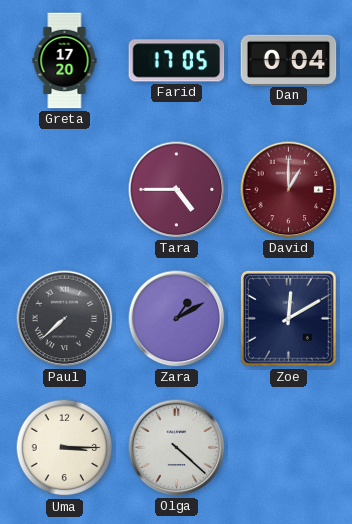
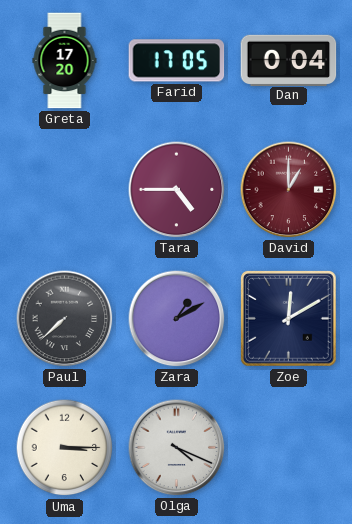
Olga: 4:22 -> 4:19
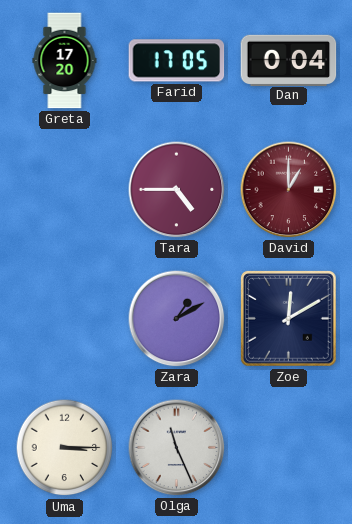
Paul: 7:38 -> none
Olga: 4:19 -> 11:26
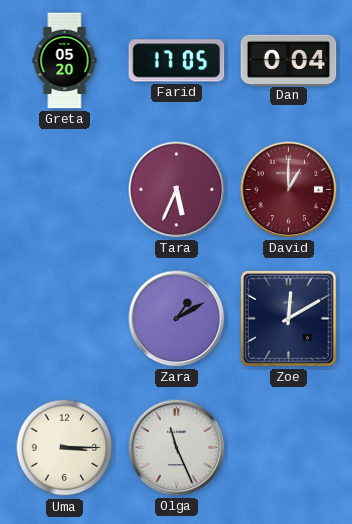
Greta: 17:20 -> 05:20
Tara: 4:45 -> 5:34
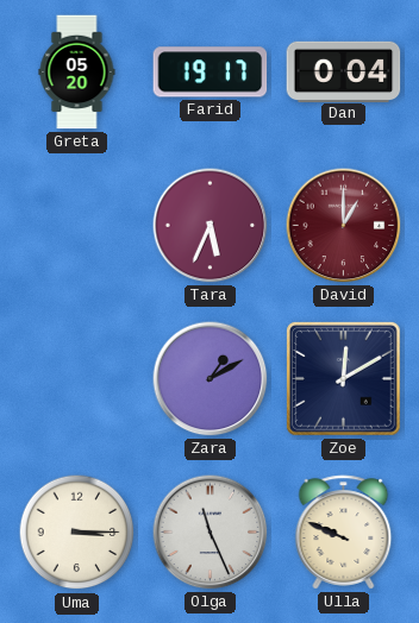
Farid: 17:05 -> 19:17
Ulla: none -> 9:49
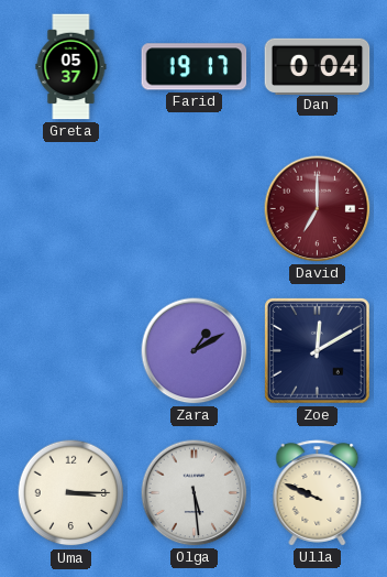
Greta: 05:20 -> 05:37
Tara: 5:34 -> none
David: 1:00 -> 7:00
Olga: 11:26 -> 5:29
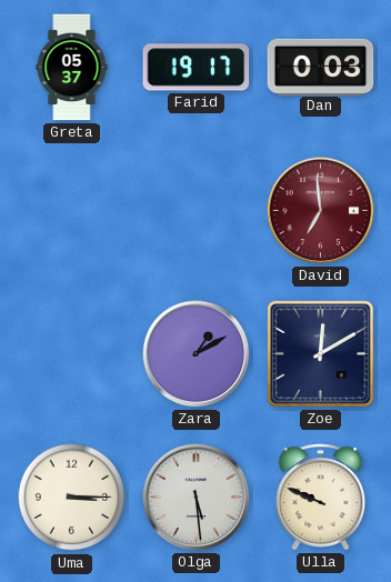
Dan: 0:04 -> 0:03
David: 7:00 -> 6:59
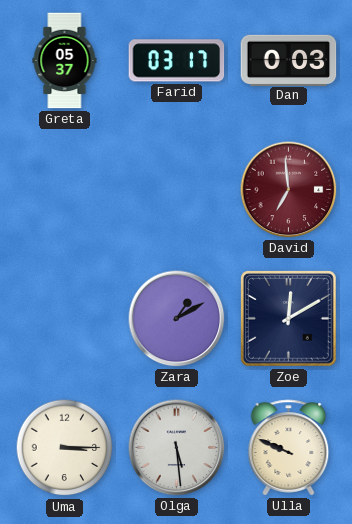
Farid: 19:17 -> 03:17
